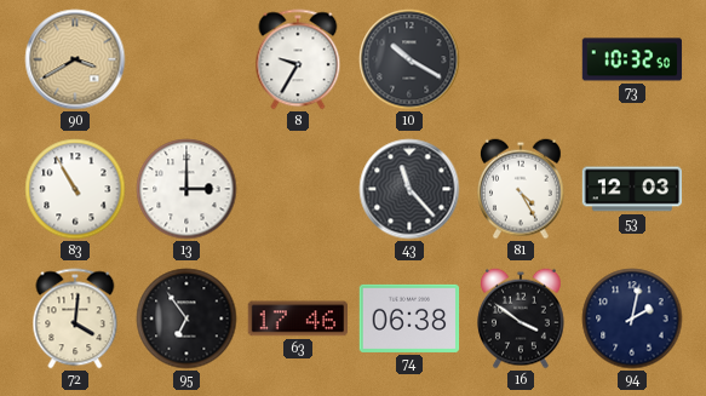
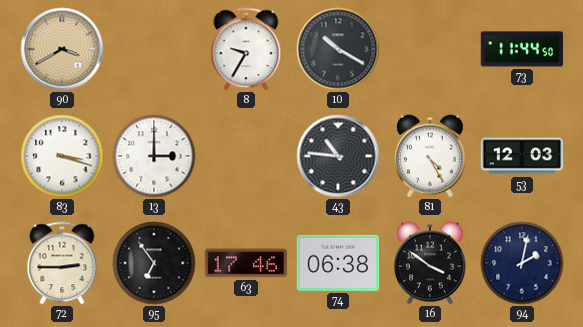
73: 10:32 -> 11:44
83: 10:55 -> 3:18
43: 11:23 -> 10:46
72: 4:01 -> 2:45
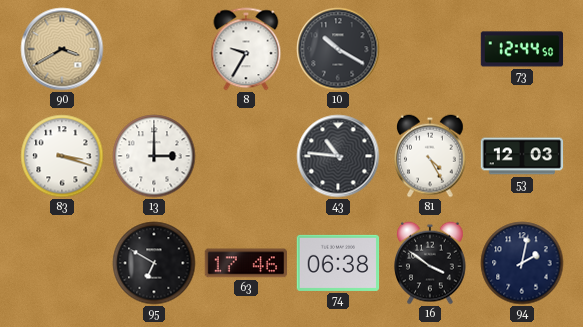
73: 11:44 -> 12:44
72: 2:45 -> none
95: 6:54 -> 6:50
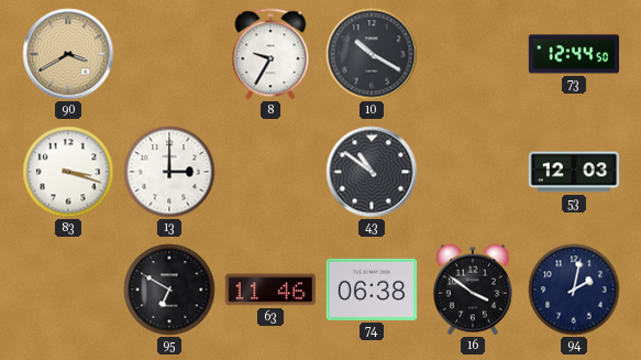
43: 10:46 -> 10:51
81: 4:25 -> none
63: 17:46 -> 11:46
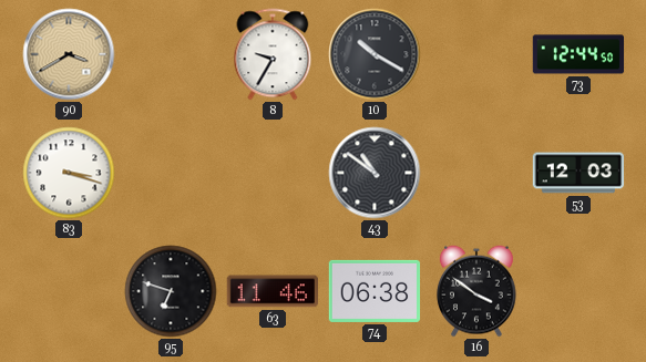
13: 3:00 -> none
95: 6:50 -> 6:48
94: 2:02 -> none
